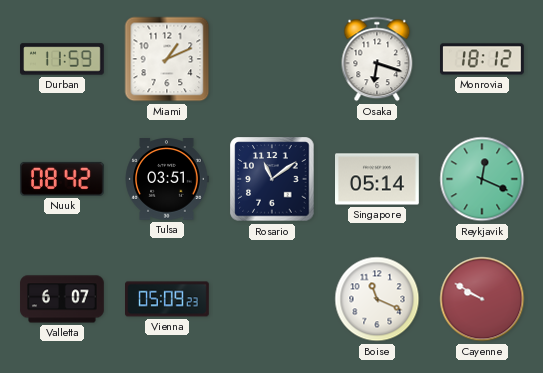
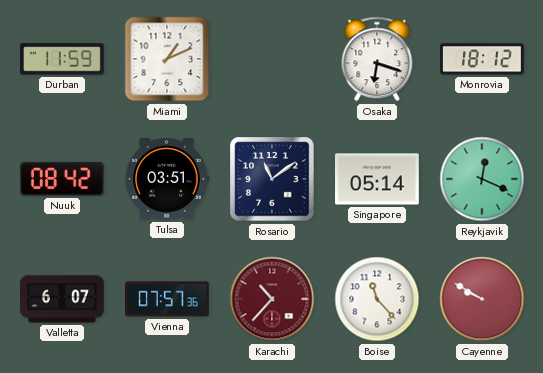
Vienna: 05:09 -> 07:57
Karachi: none -> 10:37
Boise: 11:19 -> 11:23
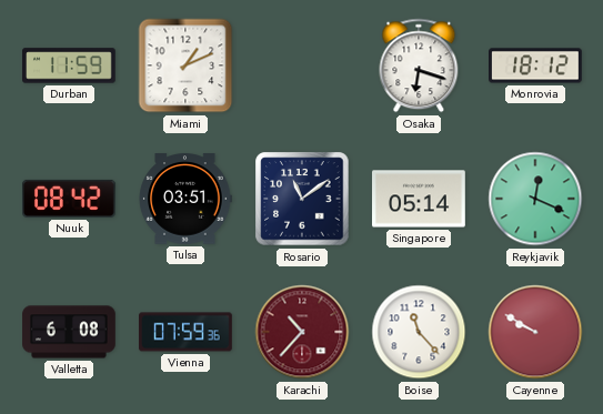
Valletta: 6:07 -> 6:08
Vienna: 07:57 -> 07:59
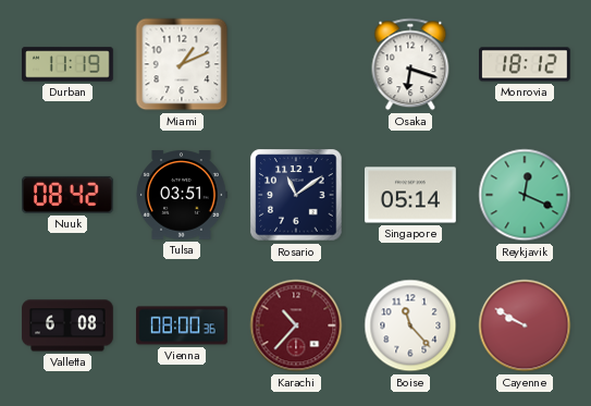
Durban: 11:59 -> 11:19
Vienna: 07:59 -> 08:00
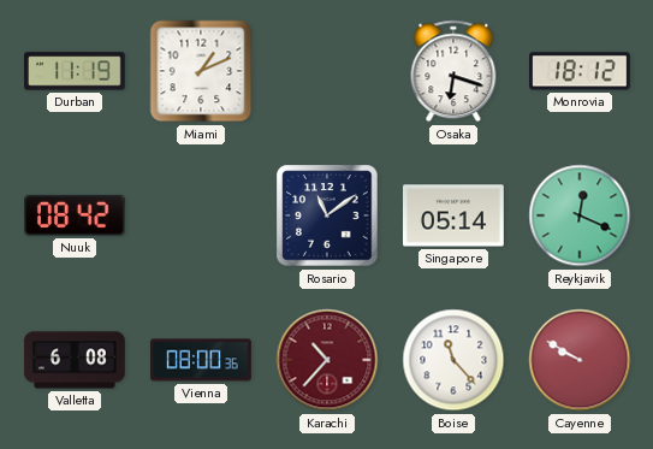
Tulsa: 03:51 -> none
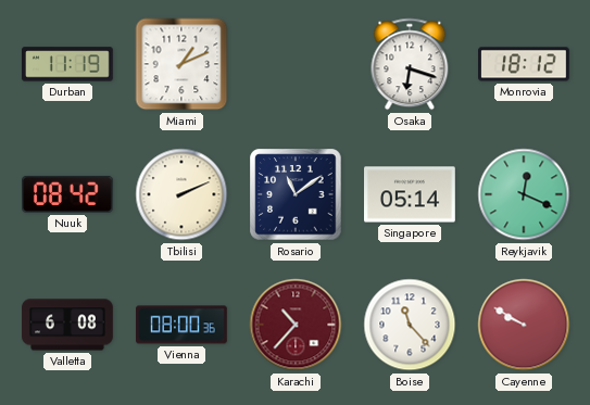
Tbilisi: none -> 2:11
